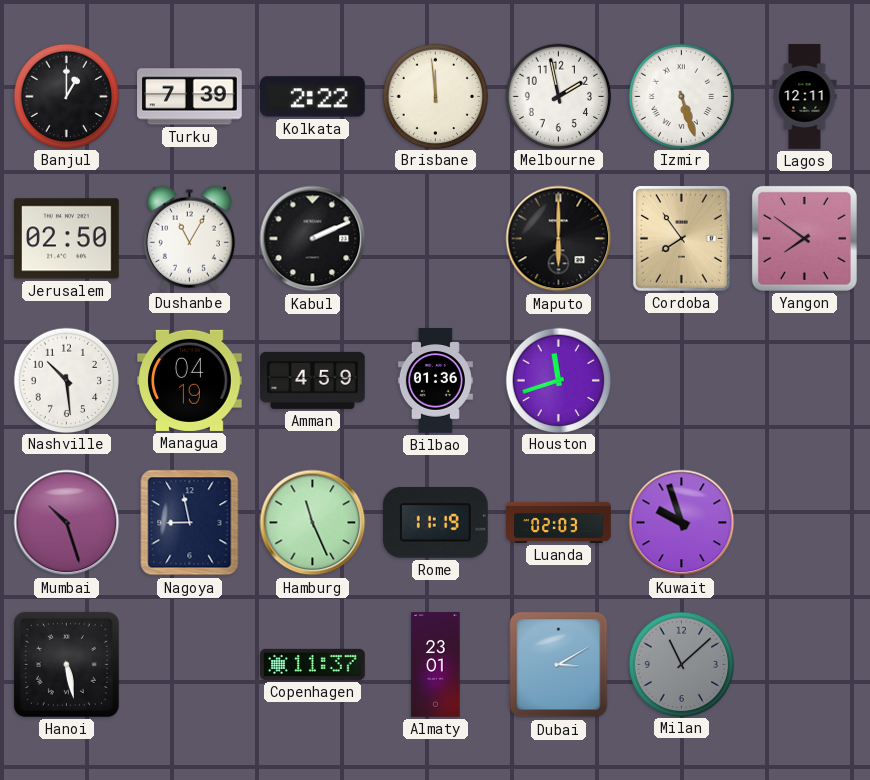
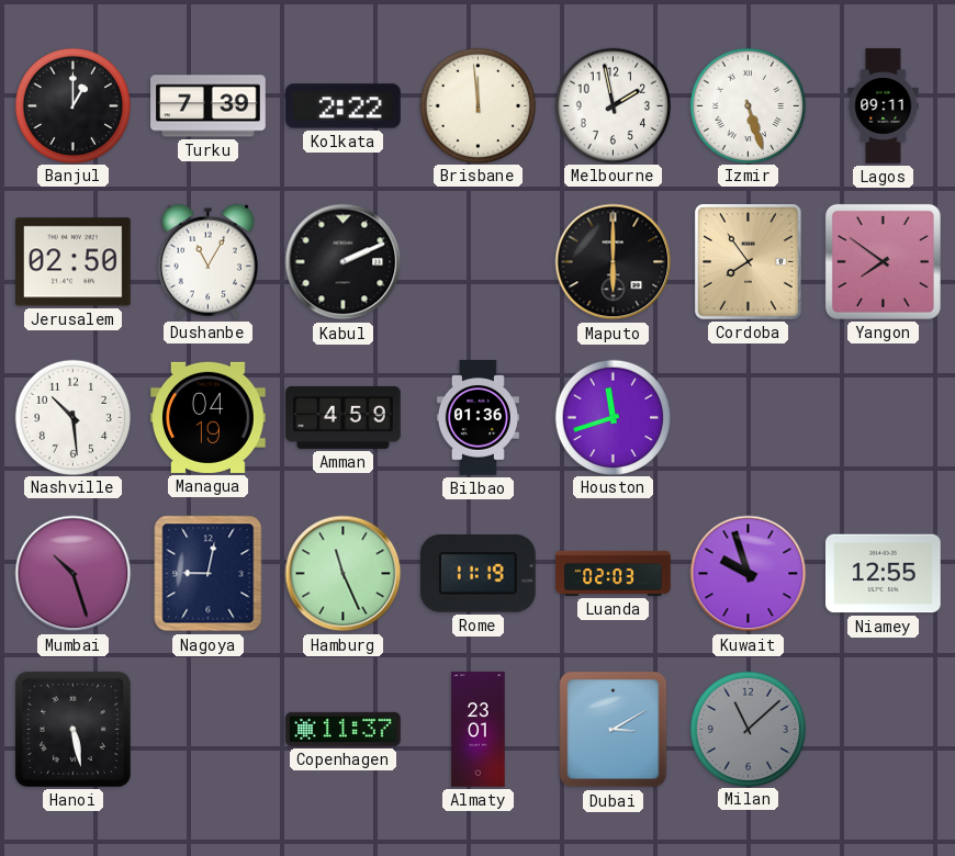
Lagos: 12:11 -> 09:11
Nagoya: 8:58 -> 9:02
Niamey: none -> 12:55
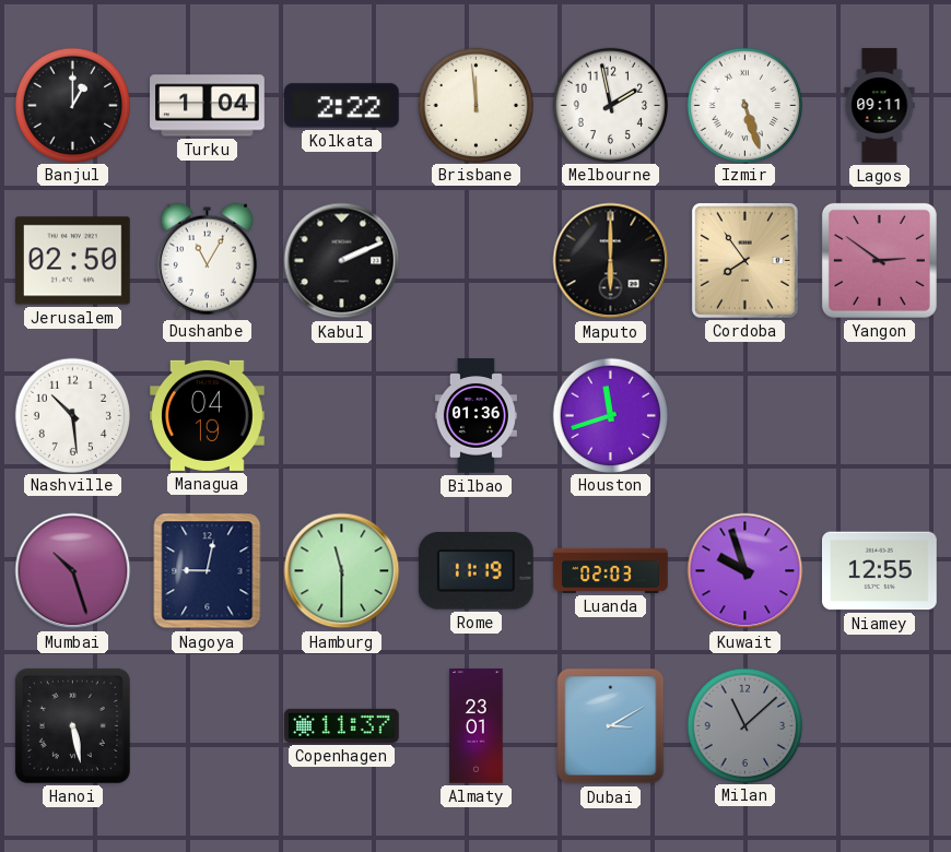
Turku: 7:39 -> 1:04
Yangon: 7:51 -> 2:51
Amman: 4:59 -> none
Hamburg: 11:26 -> 11:30
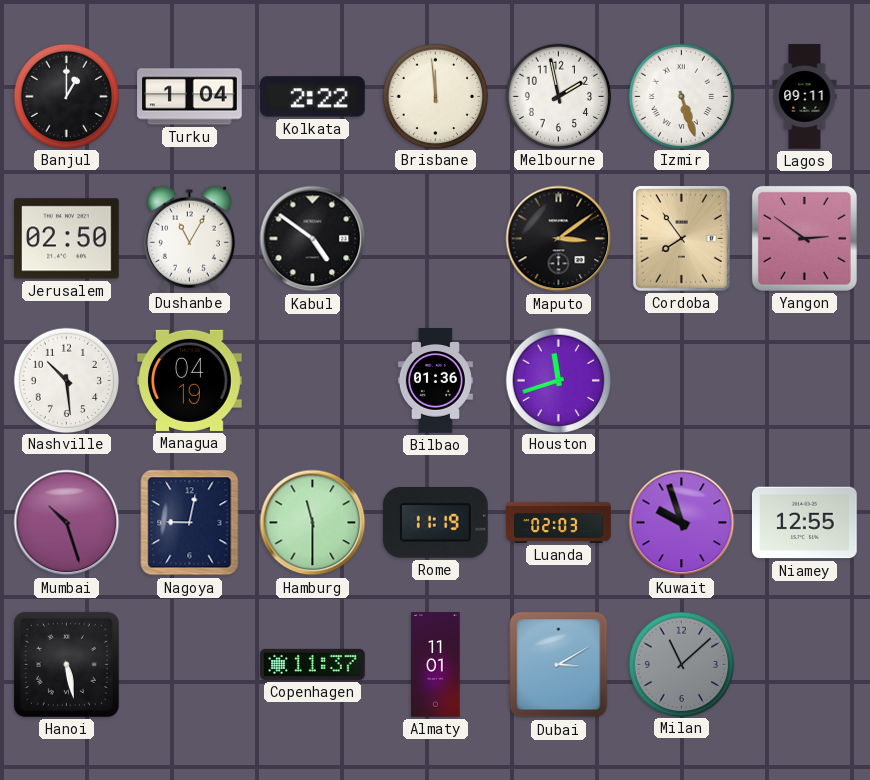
Kabul: 2:11 -> 4:51
Maputo: 6:00 -> 3:09
Almaty: 23:01 -> 11:01
